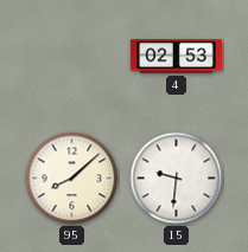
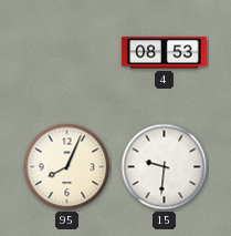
4: 02:53 -> 08:53
95: 8:08 -> 8:04
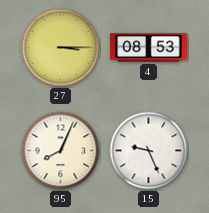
27: none -> 3:15
15: 9:31 -> 9:26
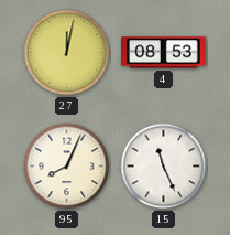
27: 3:15 -> 12:02
15: 9:26 -> 11:26
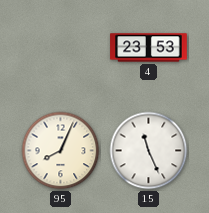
27: 12:02 -> none
4: 08:53 -> 23:53
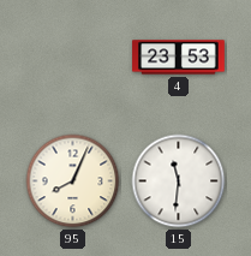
15: 11:26 -> 11:31
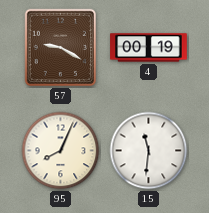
57: none -> 9:20
4: 23:53 -> 00:19
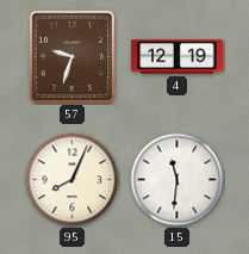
57: 9:20 -> 9:33
4: 00:19 -> 12:19
